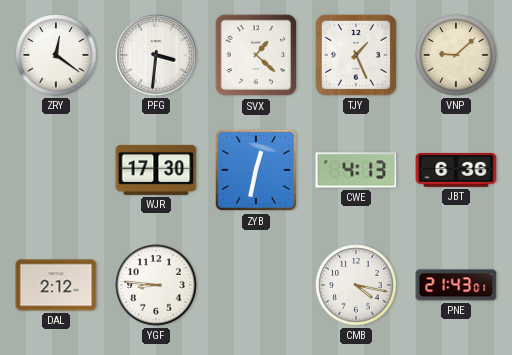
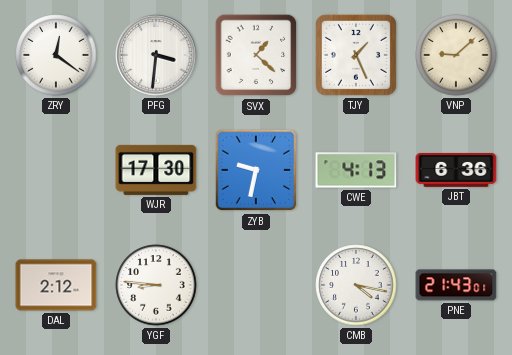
ZYB: 12:32 -> 9:32
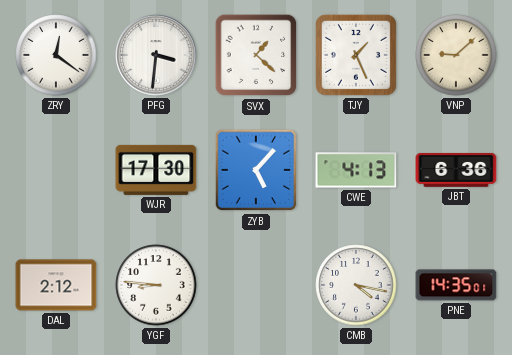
ZYB: 9:32 -> 5:07
PNE: 21:43 -> 14:35
